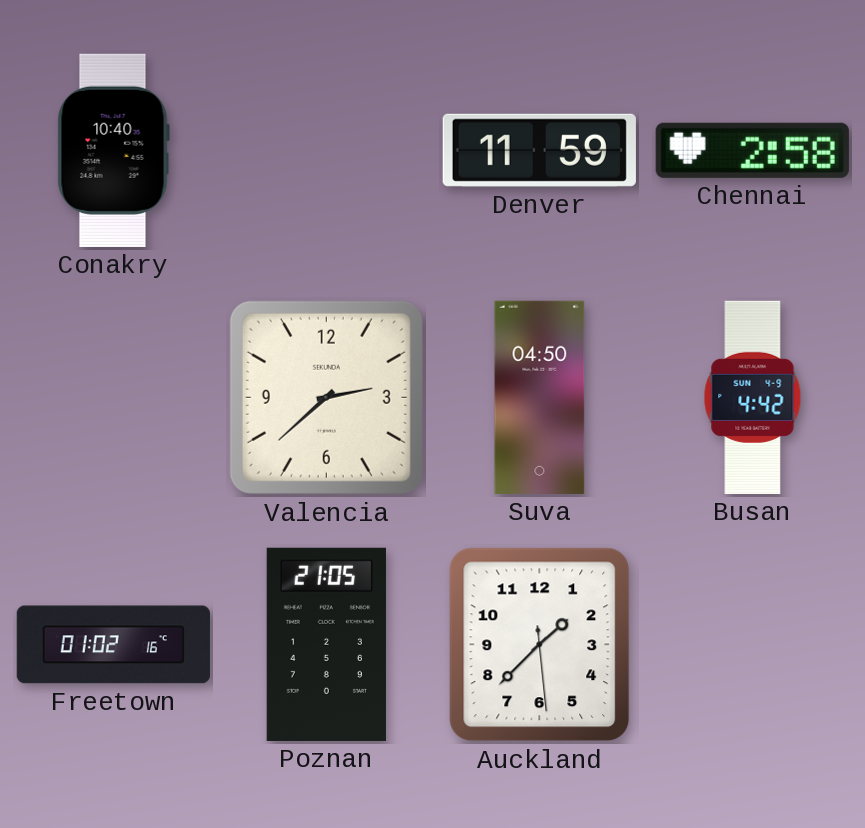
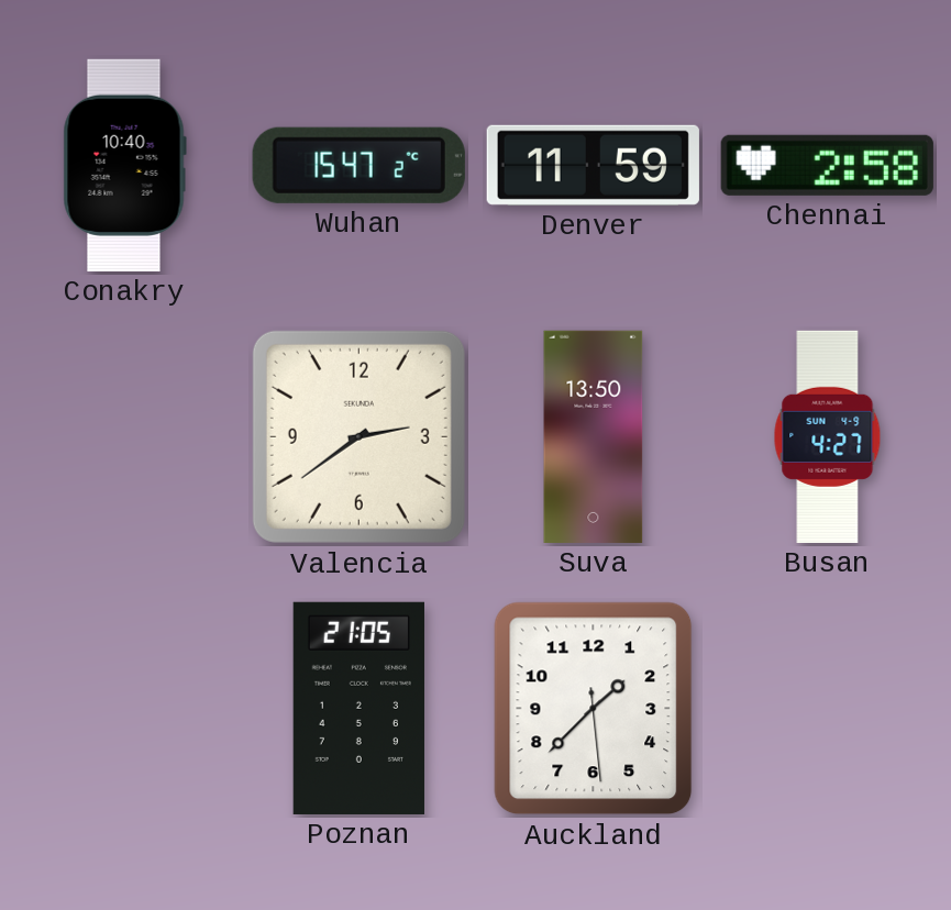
Wuhan: none -> 15:47
Valencia: 2:38 -> 2:39
Suva: 04:50 -> 13:50
Busan: 4:42 -> 4:27
Freetown: 01:02 -> none
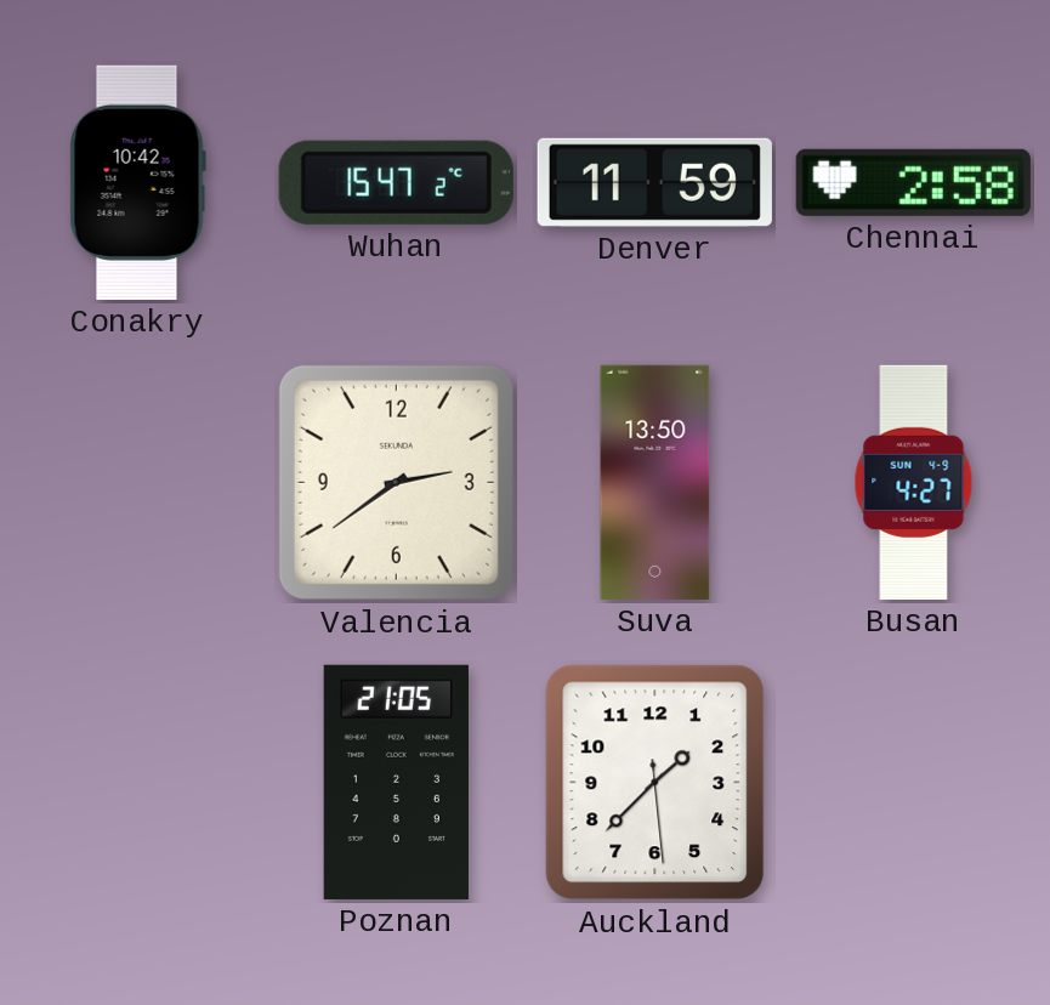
Conakry: 10:40 -> 10:42
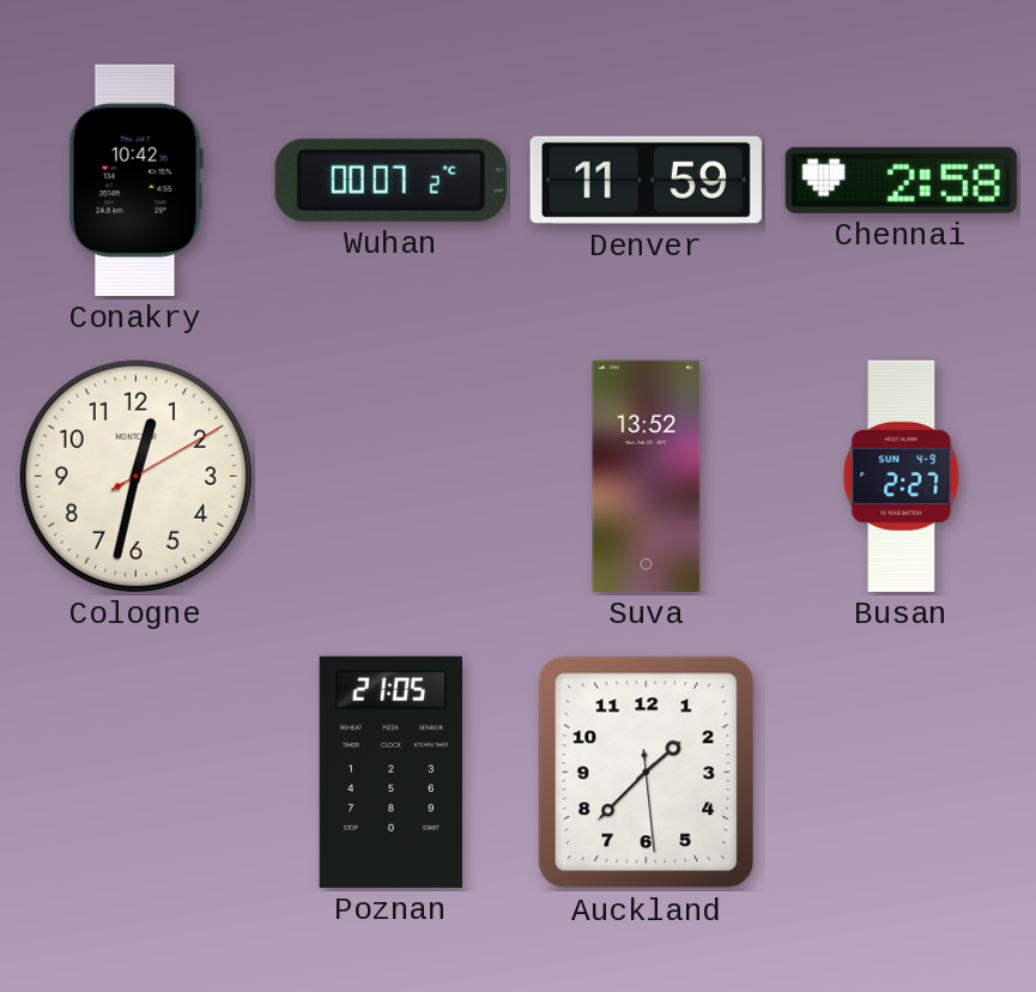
Wuhan: 15:47 -> 00:07
Cologne: none -> 12:32
Valencia: 2:39 -> none
Suva: 13:50 -> 13:52
Busan: 4:27 -> 2:27
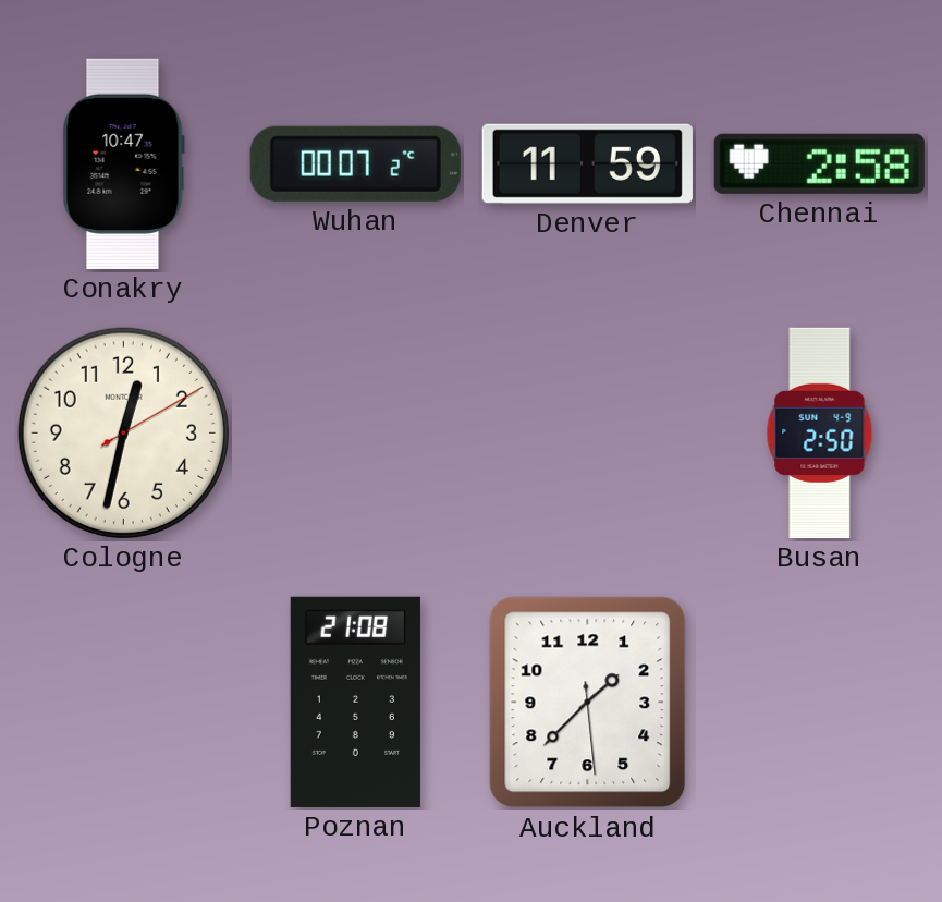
Conakry: 10:42 -> 10:47
Suva: 13:52 -> none
Busan: 2:27 -> 2:50
Poznan: 21:05 -> 21:08
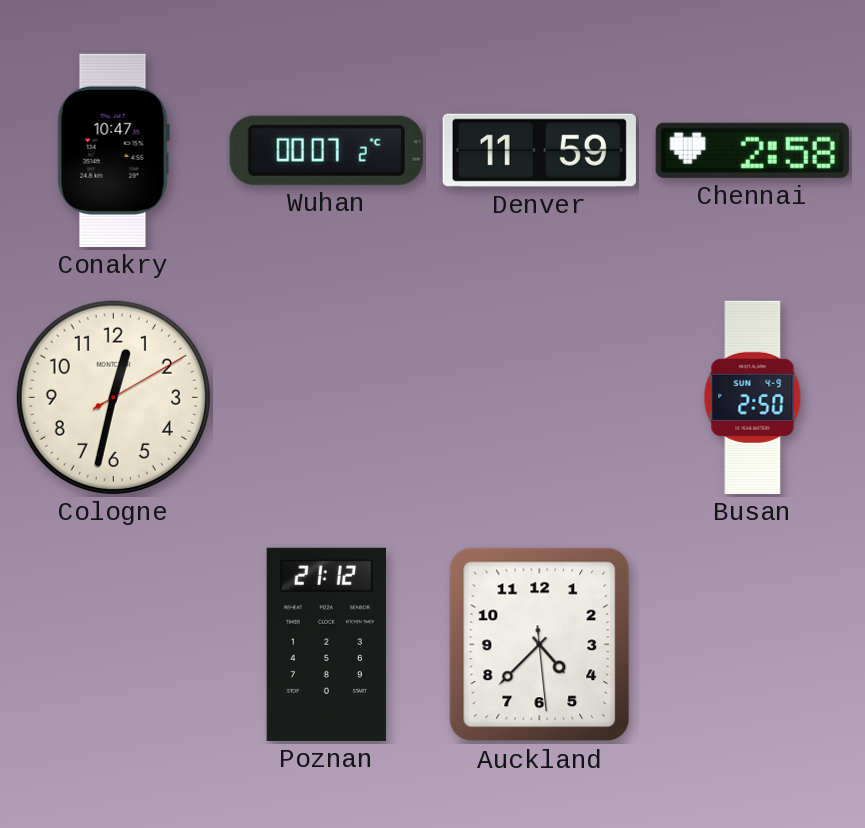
Poznan: 21:08 -> 21:12
Auckland: 1:37 -> 4:37
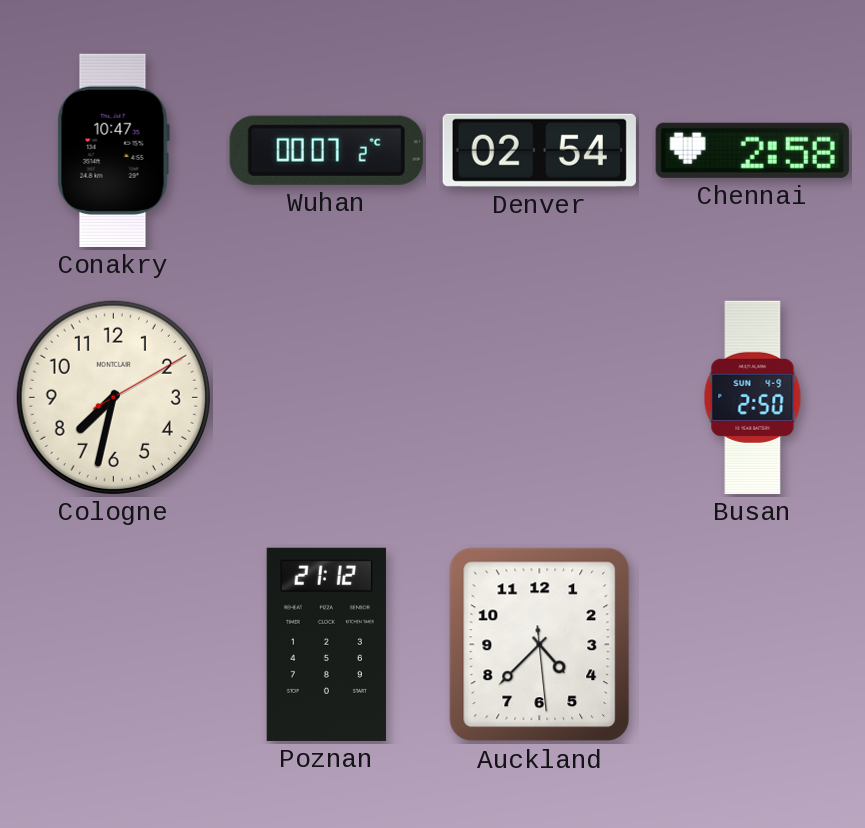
Denver: 11:59 -> 02:54
Cologne: 12:32 -> 7:32
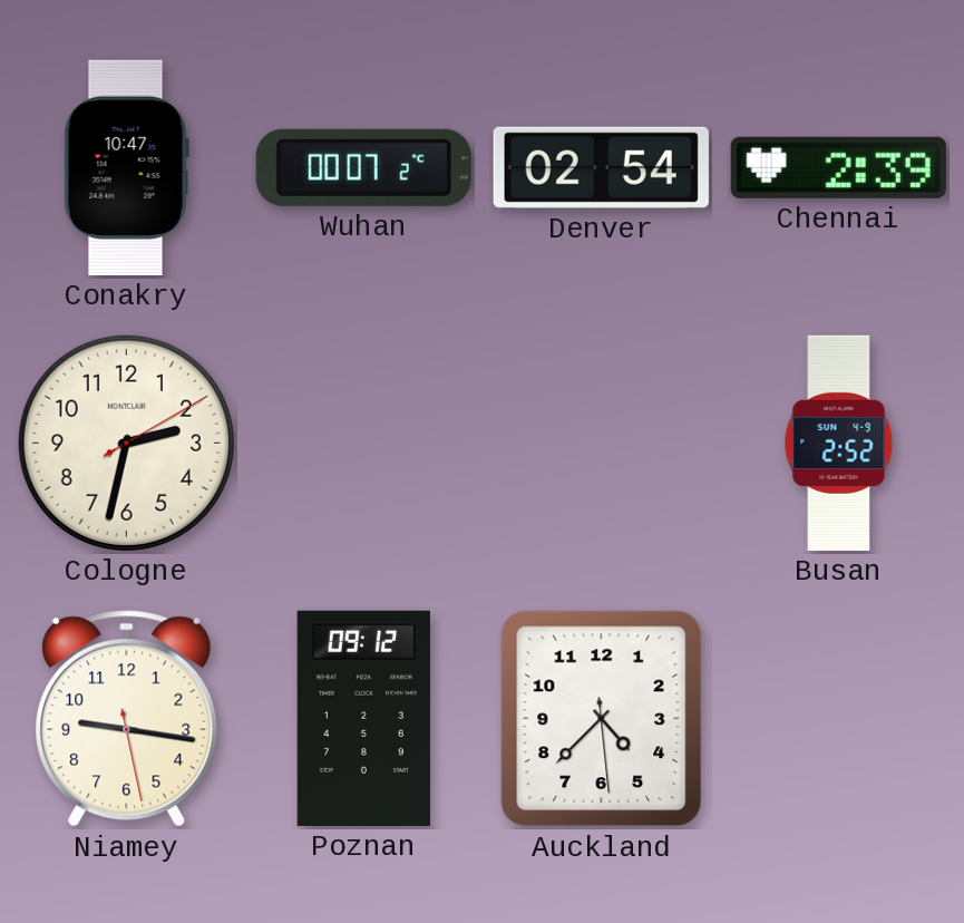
Chennai: 2:58 -> 2:39
Cologne: 7:32 -> 2:32
Busan: 2:50 -> 2:52
Niamey: none -> 9:16
Poznan: 21:12 -> 09:12
